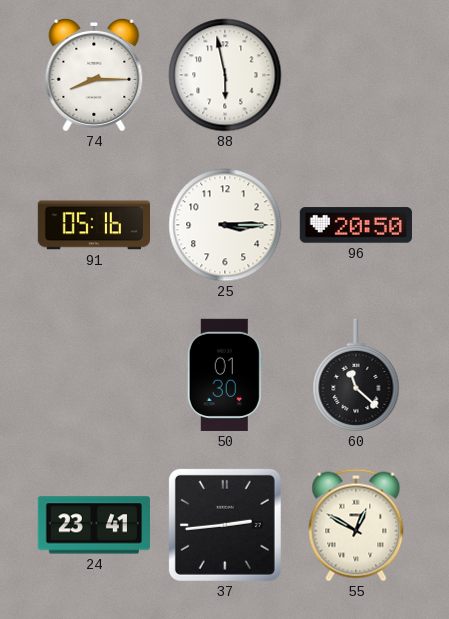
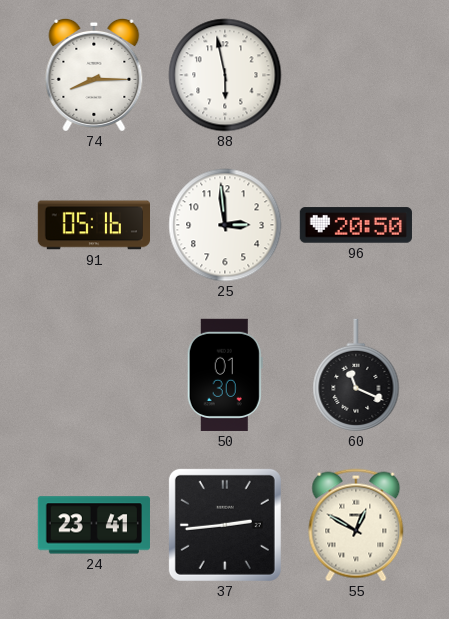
25: 3:15 -> 2:59
60: 11:22 -> 11:19
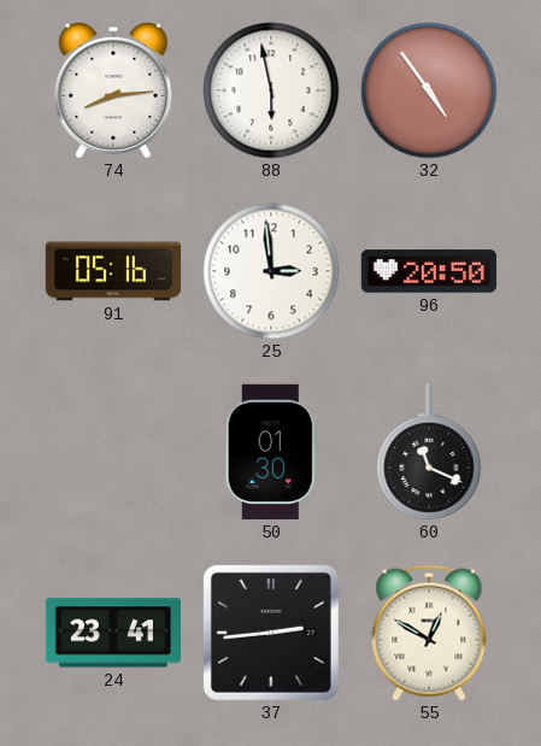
74: 8:15 -> 8:14
32: none -> 4:54
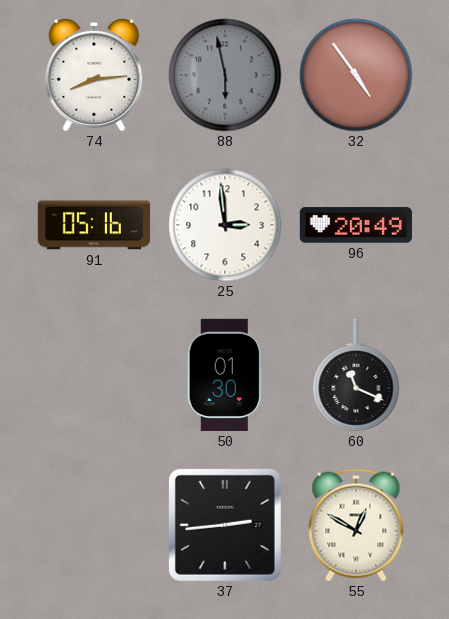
88 dial: white -> grey
96: 20:50 -> 20:49
24: 23:41 -> none
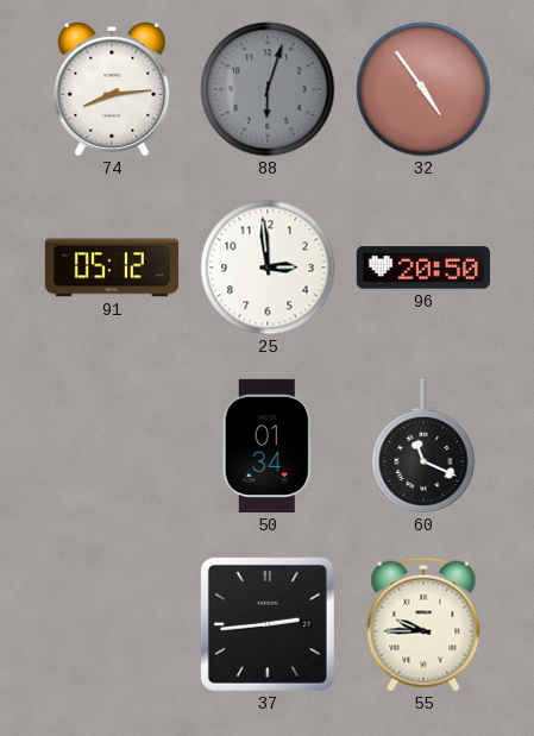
88: 5:58 -> 6:03
91: 05:16 -> 05:12
96: 20:49 -> 20:50
50: 01:30 -> 01:34
55: 12:50 -> 9:45
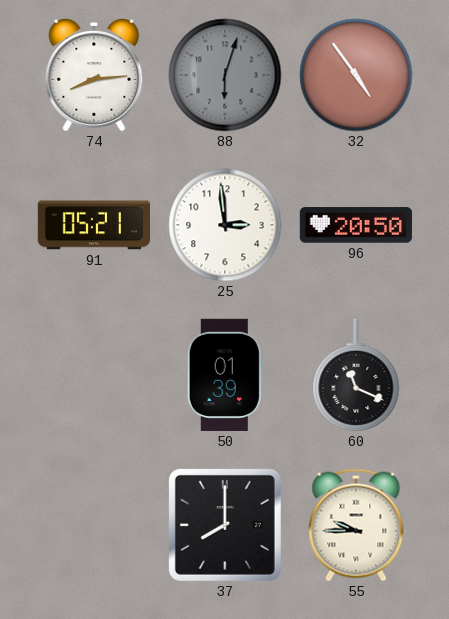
91: 05:12 -> 05:21
50: 01:34 -> 01:39
37: 2:44 -> 8:00
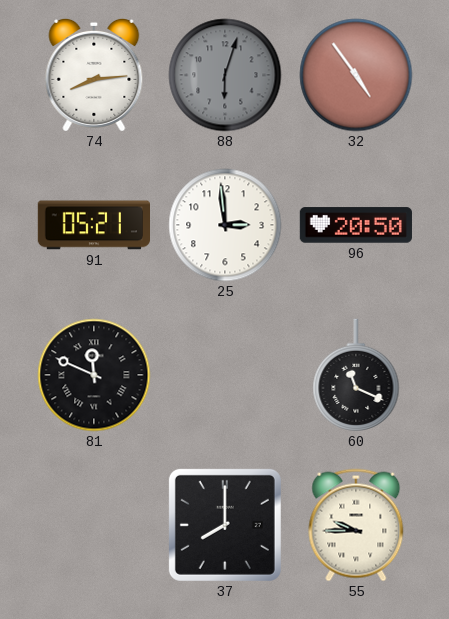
81: none -> 11:49
50: 01:39 -> none
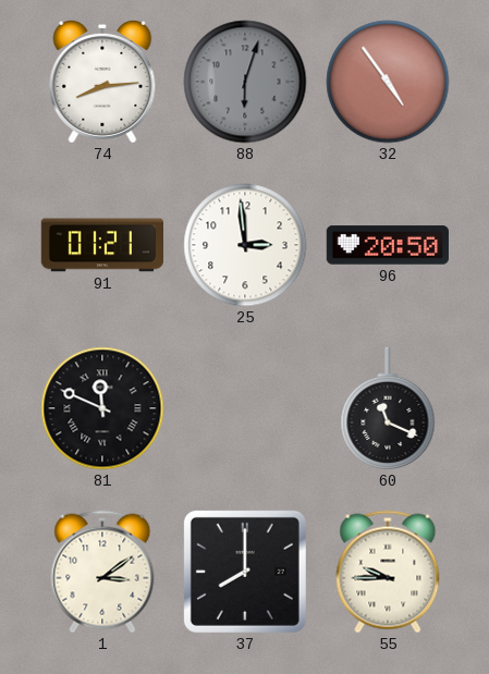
91: 05:21 -> 01:21
1: none -> 3:09
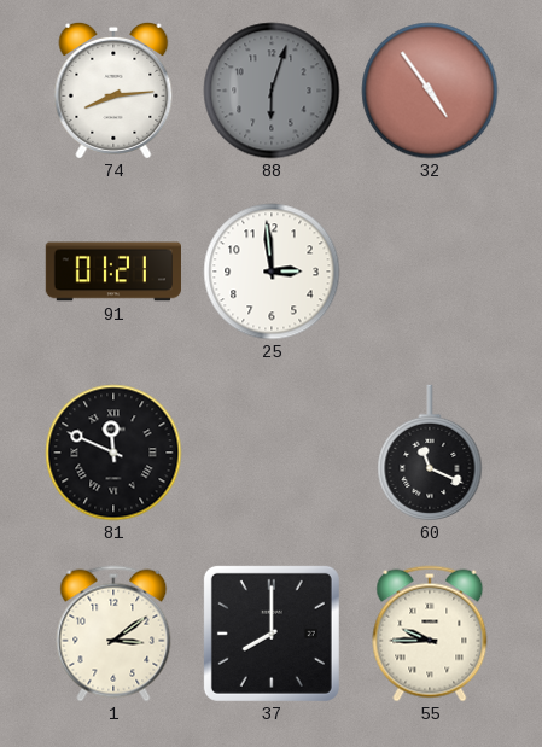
96: 20:50 -> none
